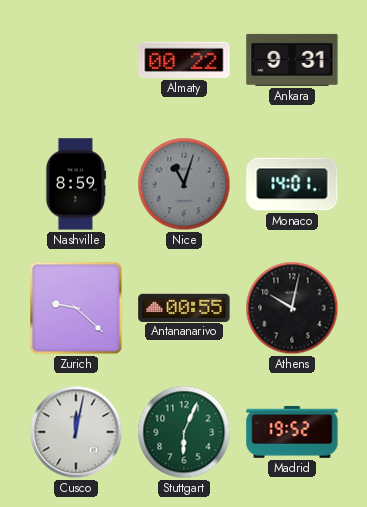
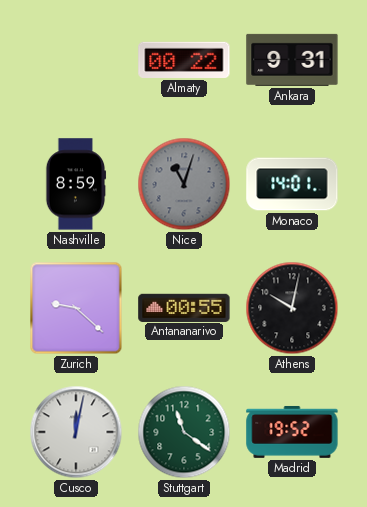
Stuttgart: 6:04 -> 11:21
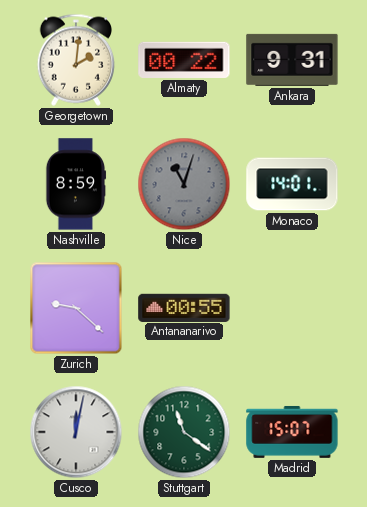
Georgetown: none -> 2:01
Athens: 10:02 -> none
Madrid: 19:52 -> 15:07
